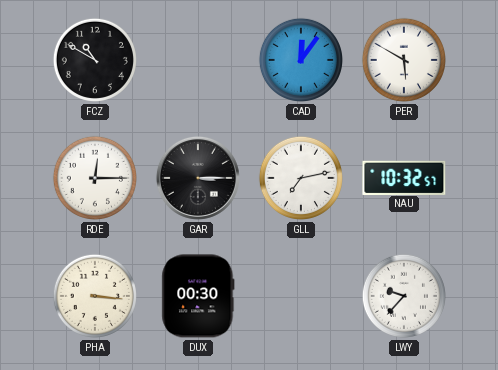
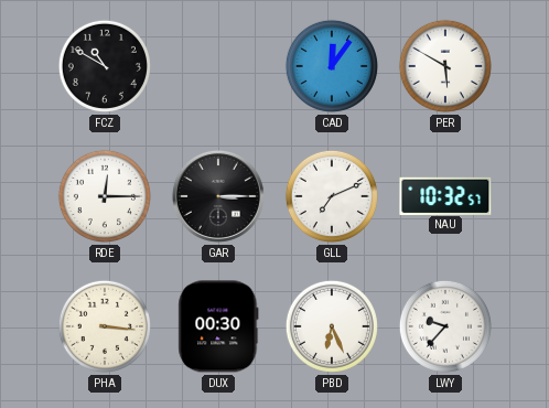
GLL: 7:13 -> 7:11
PBD: none -> 6:26
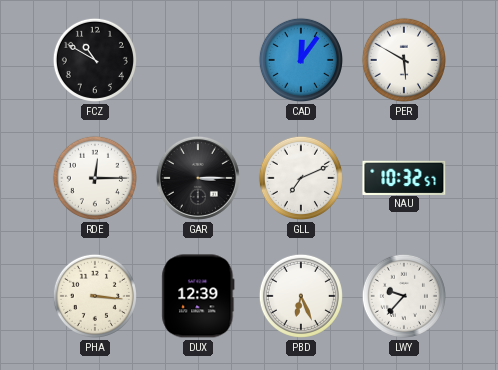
DUX: 00:30 -> 12:39
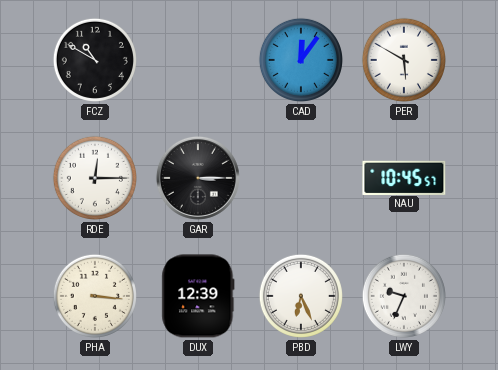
GLL: 7:11 -> none
NAU: 10:32 -> 10:45
LWY: 9:37 -> 9:34
